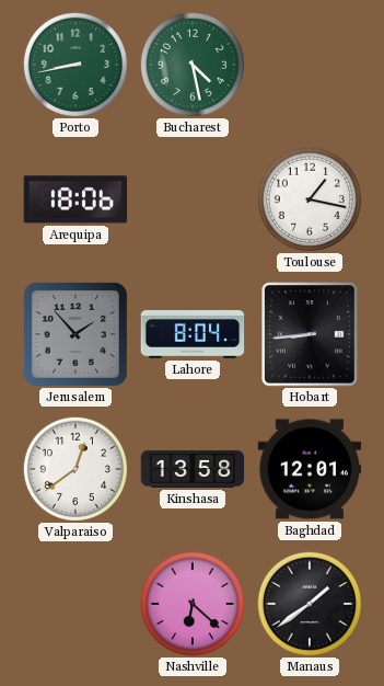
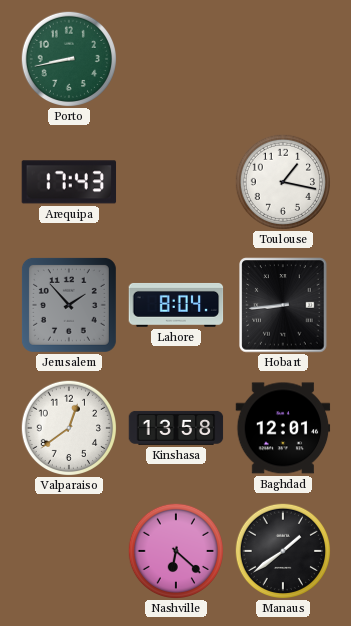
Bucharest: 4:28 -> none
Arequipa: 18:06 -> 17:43
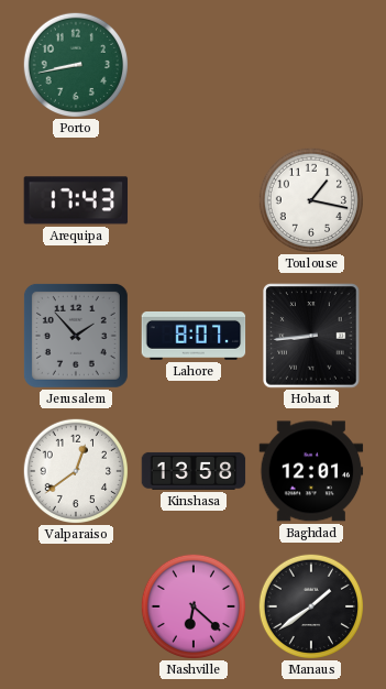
Lahore: 8:04 -> 8:07
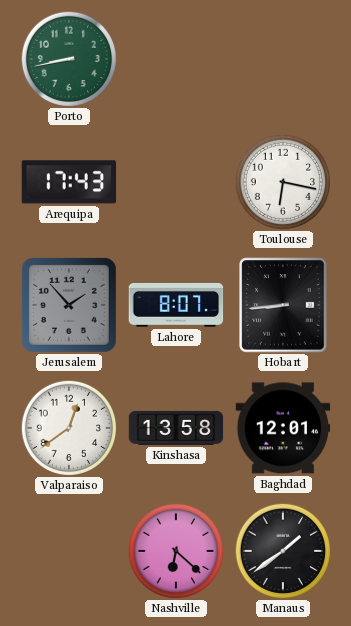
Toulouse: 1:17 -> 6:17
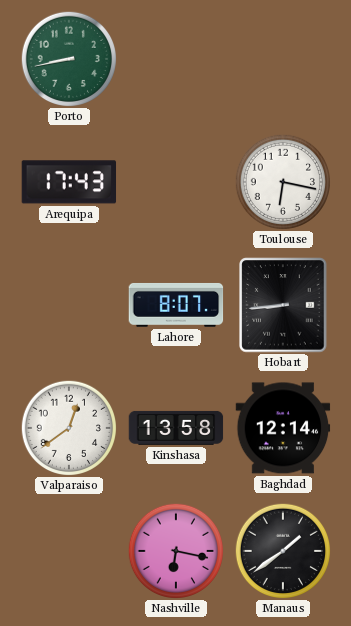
Jerusalem: 1:53 -> none
Baghdad: 12:01 -> 12:14
Nashville: 6:22 -> 6:17
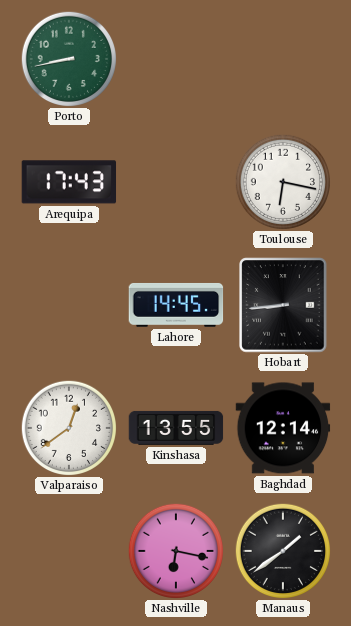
Lahore: 8:07 -> 14:45
Kinshasa: 13:58 -> 13:55
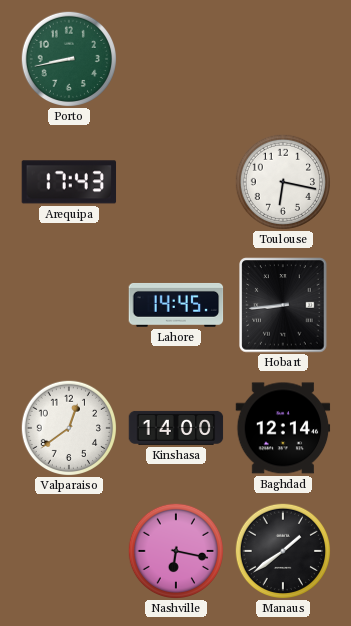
Kinshasa: 13:55 -> 14:00
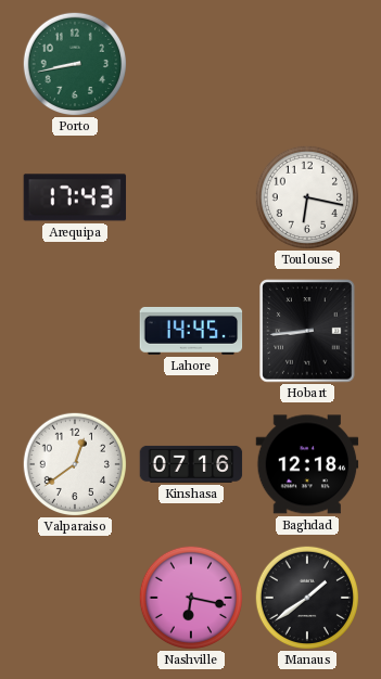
Kinshasa: 14:00 -> 07:16
Baghdad: 12:14 -> 12:18
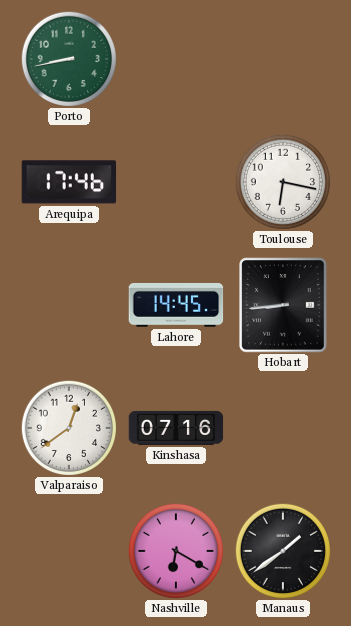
Arequipa: 17:43 -> 17:46
Baghdad: 12:18 -> none
Nashville: 6:17 -> 6:20
